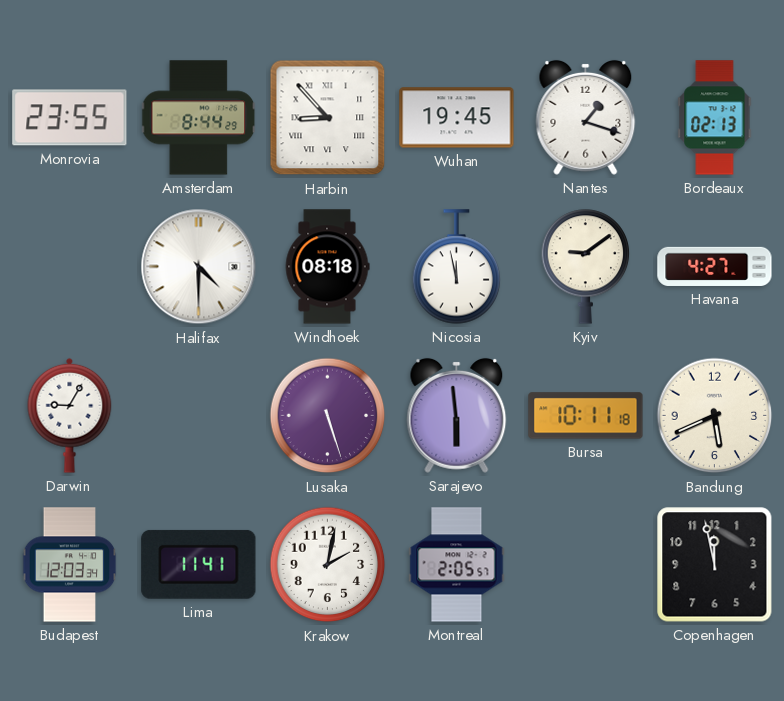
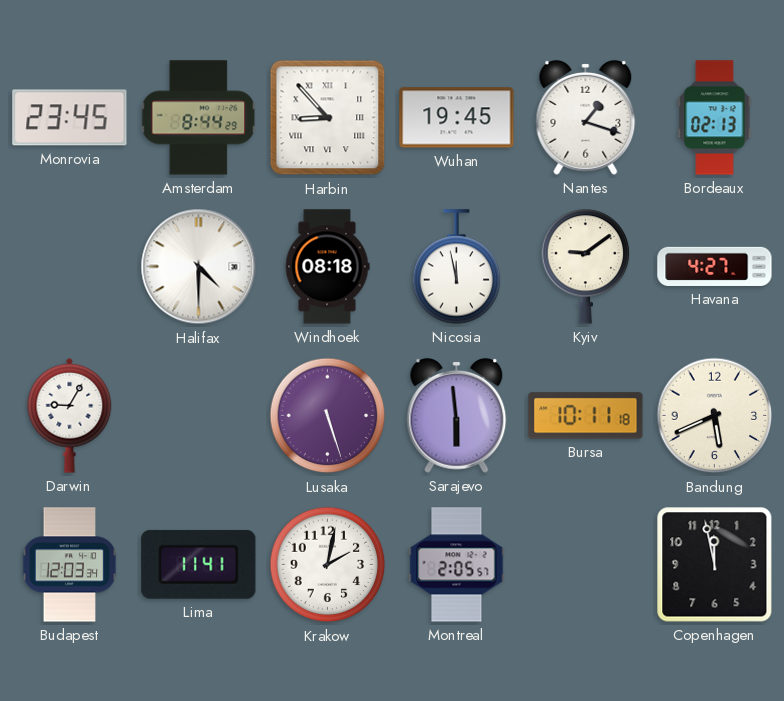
Monrovia: 23:55 -> 23:45
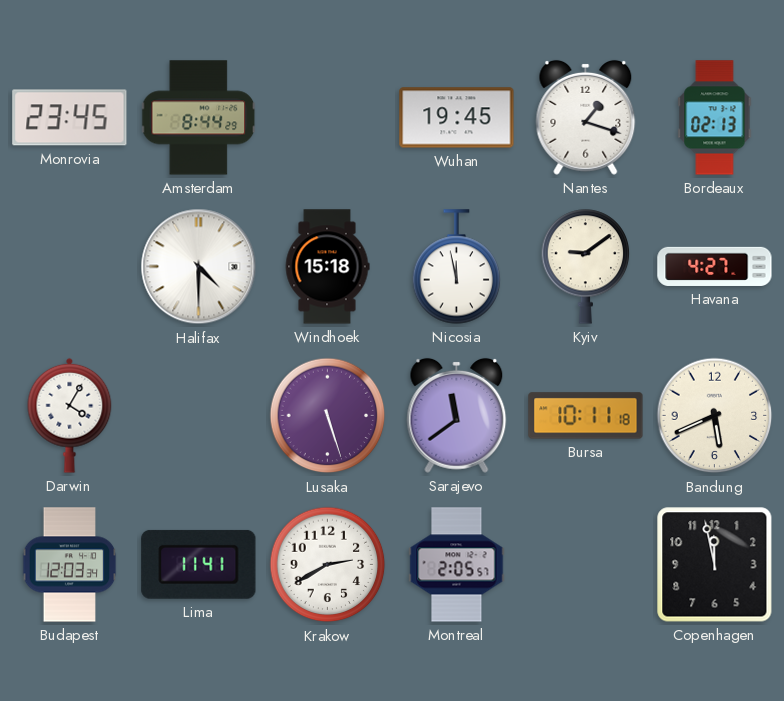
Harbin: 8:53 -> none
Windhoek: 08:18 -> 15:18
Darwin: 9:05 -> 4:05
Sarajevo: 5:59 -> 11:39
Krakow: 2:02 -> 2:40
